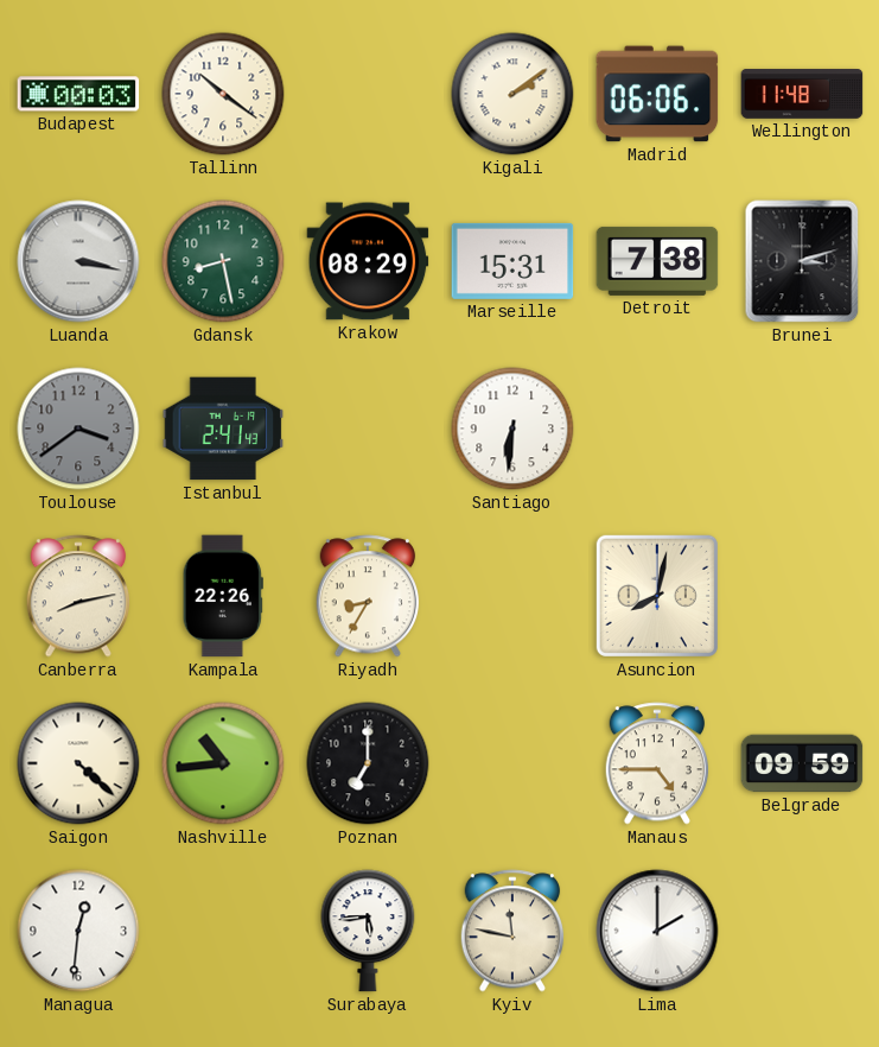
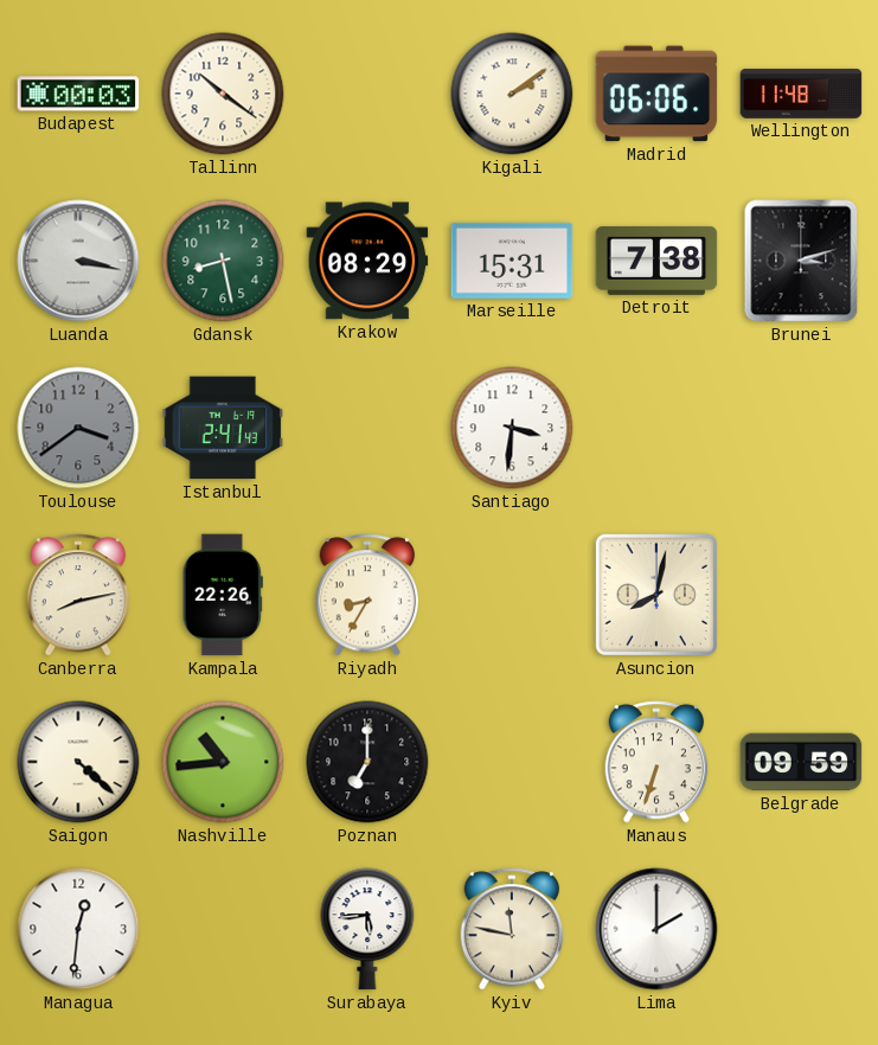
Santiago: 6:31 -> 3:31
Manaus: 4:45 -> 6:33
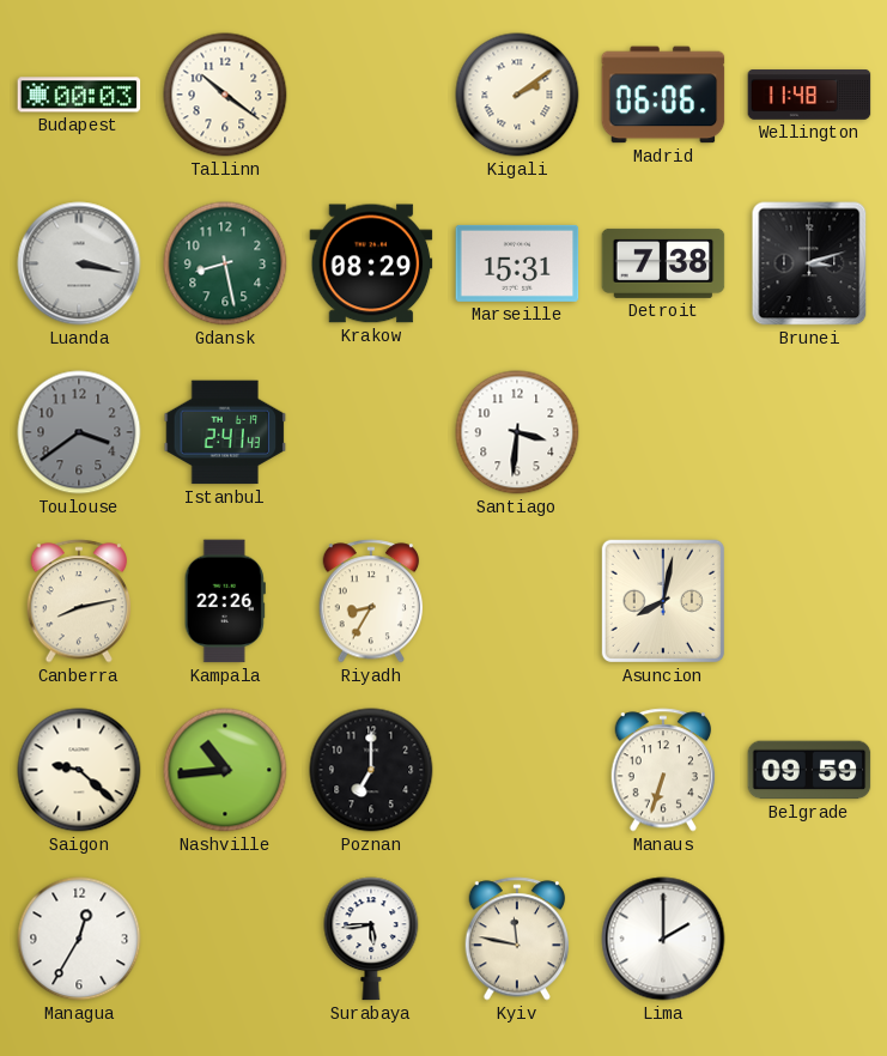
Saigon: 4:22 -> 9:22
Managua: 12:31 -> 12:35
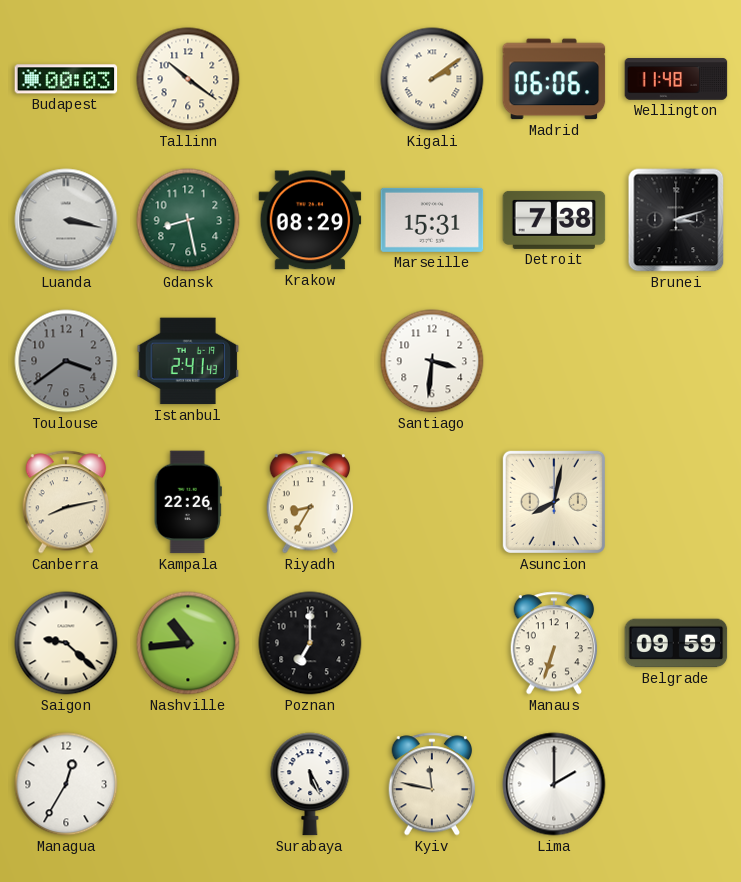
Surabaya: 5:44 -> 5:26
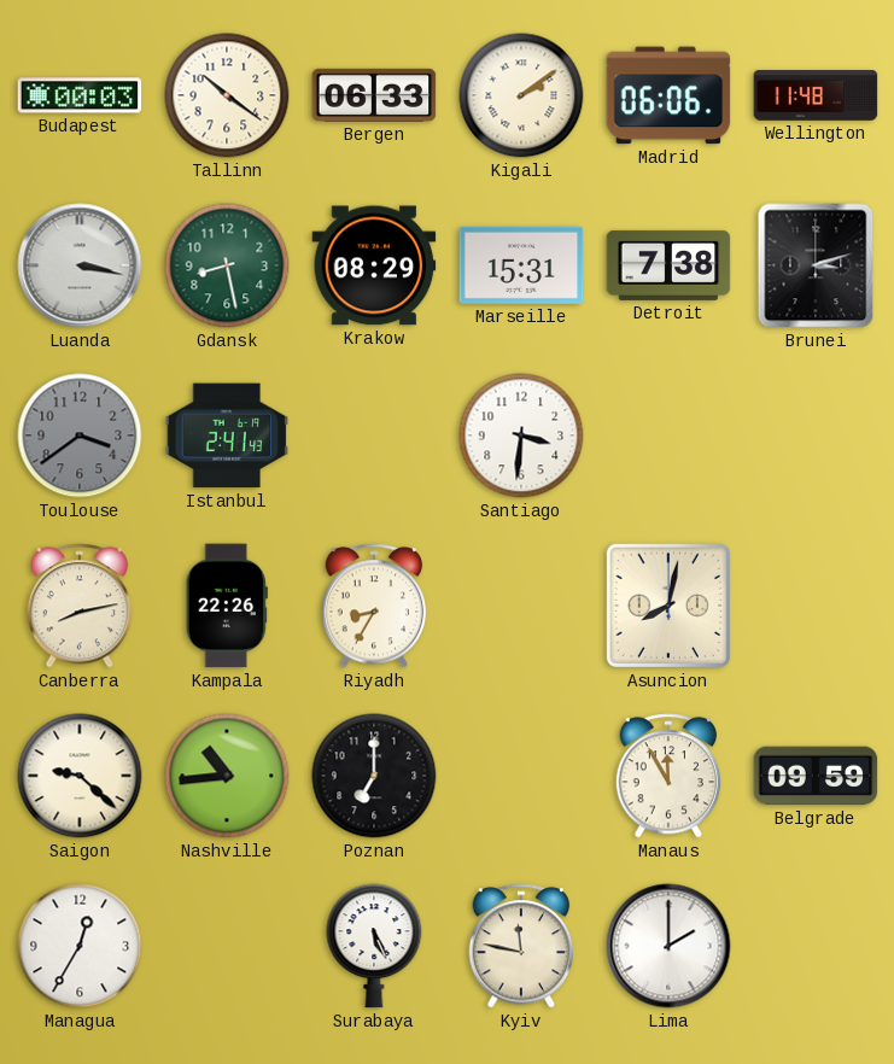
Bergen: none -> 06:33
Manaus: 6:33 -> 11:55
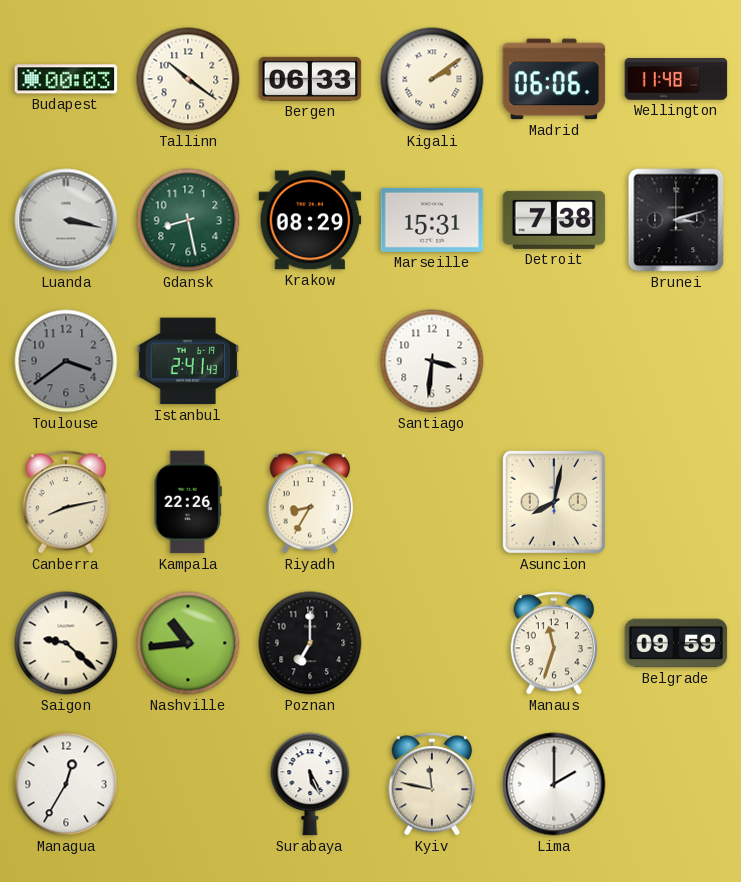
Manaus: 11:55 -> 11:33
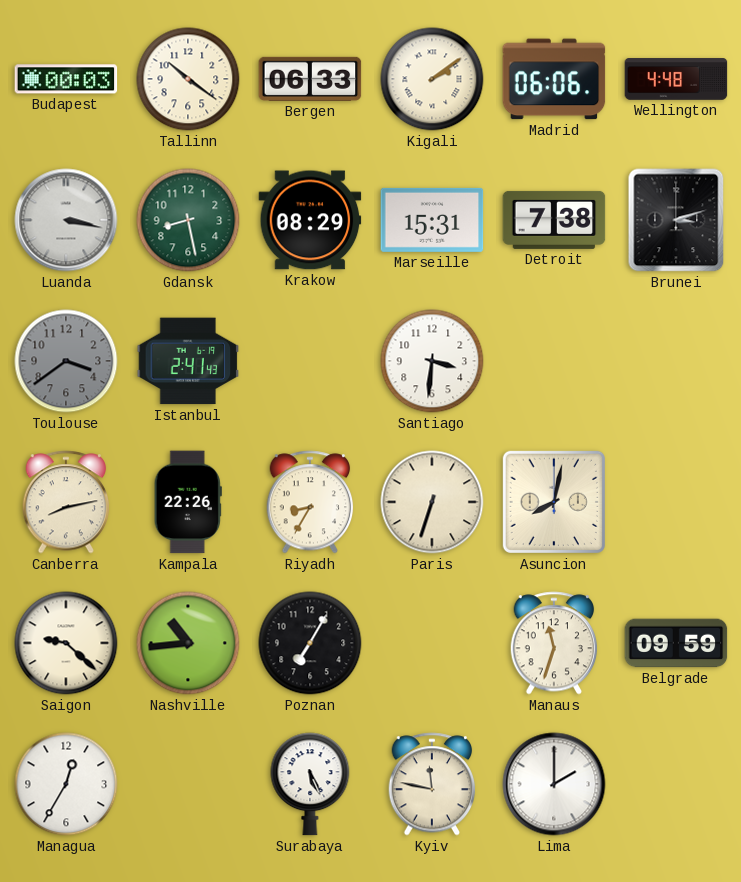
Wellington: 11:48 -> 4:48
Paris: none -> 6:33
Poznan: 7:00 -> 7:05
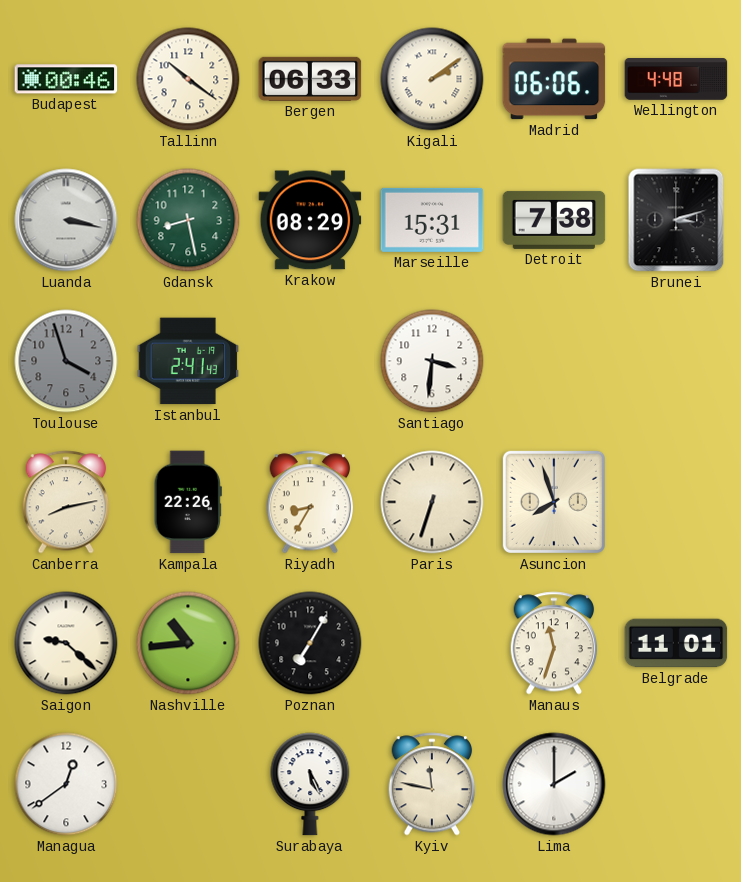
Budapest: 00:03 -> 00:46
Toulouse: 3:39 -> 3:57
Asuncion: 8:02 -> 7:57
Belgrade: 09:59 -> 11:01
Managua: 12:35 -> 12:39
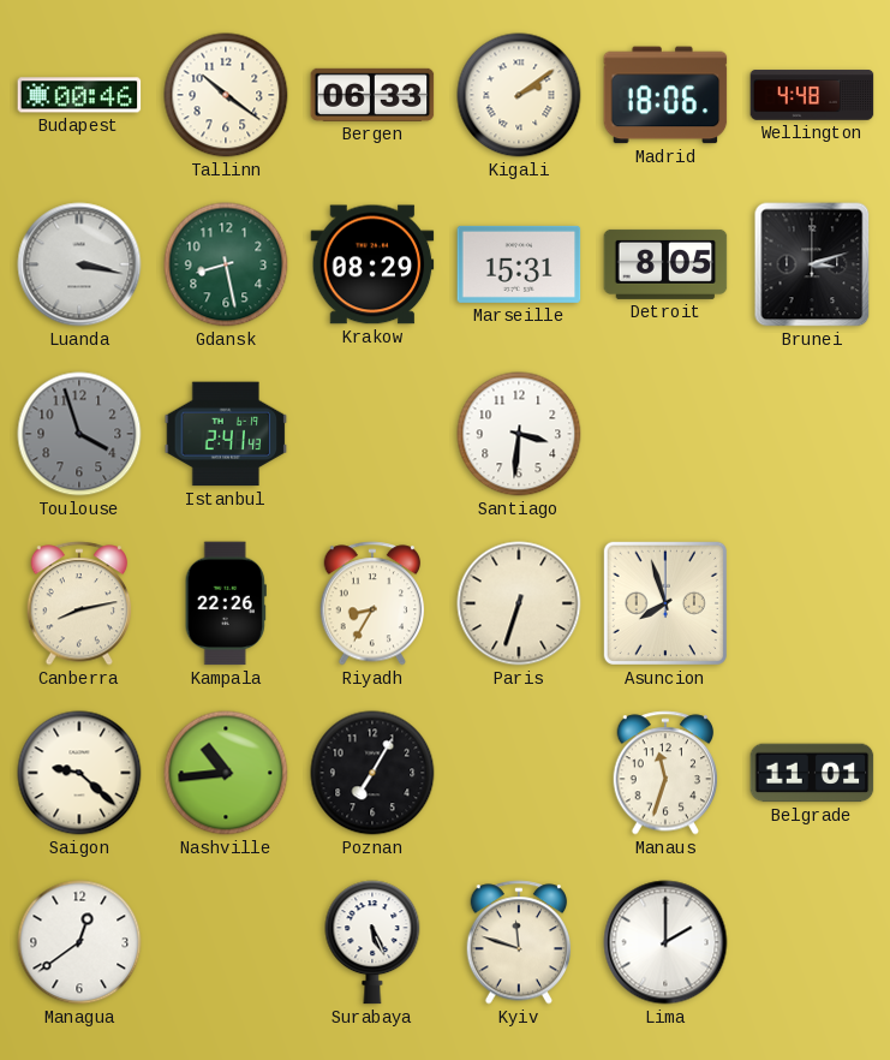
Madrid: 06:06 -> 18:06
Detroit: 7:38 -> 8:05
Kyiv: 11:47 -> 11:48
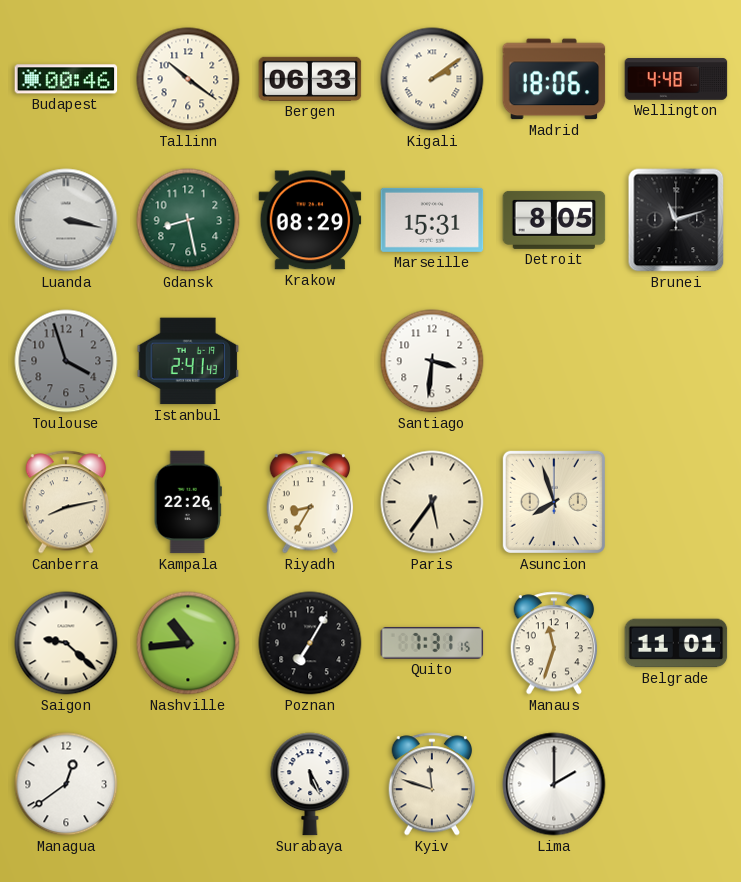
Brunei: 3:12 -> 11:12
Paris: 6:33 -> 5:36
Quito: none -> 7:31
